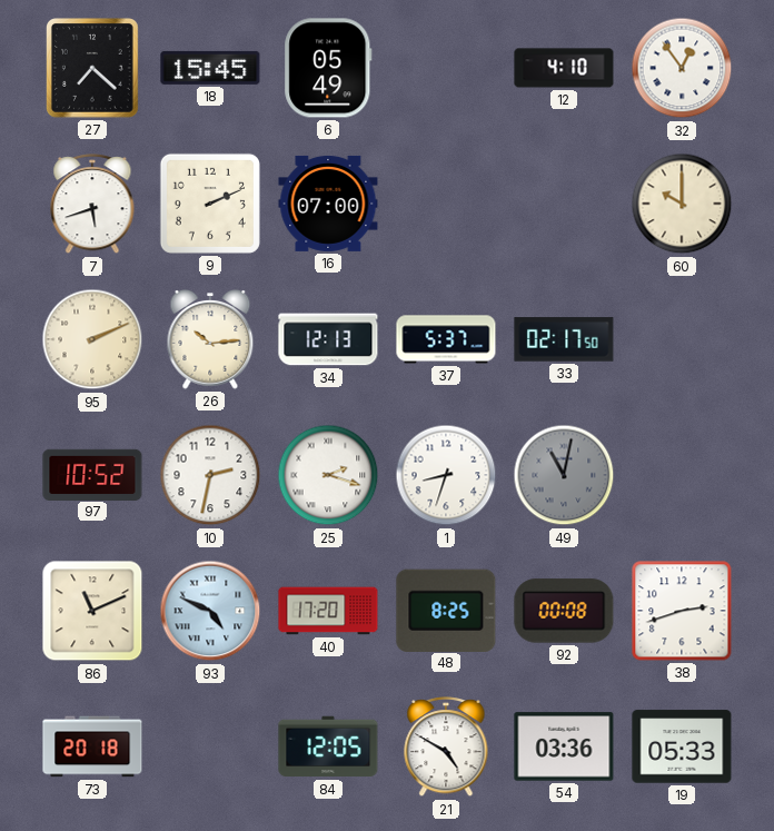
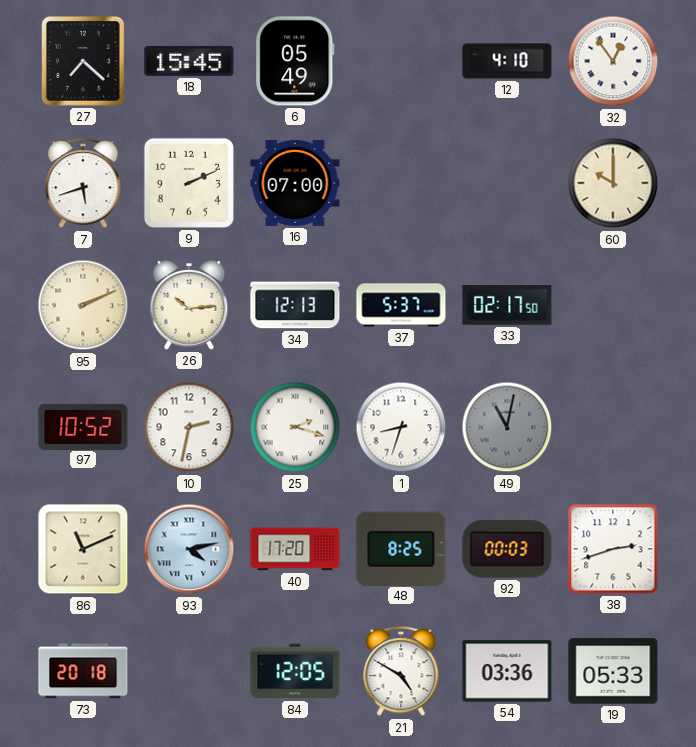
93: 4:49 -> 4:13
92: 00:08 -> 00:03
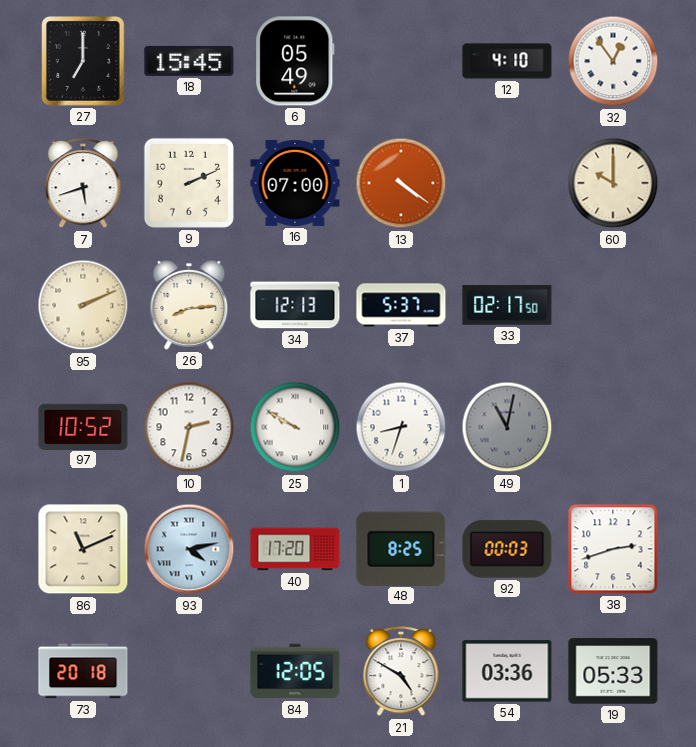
27: 7:22 -> 7:00
13: none -> 4:21
26: 10:14 -> 8:14
25: 2:18 -> 9:50
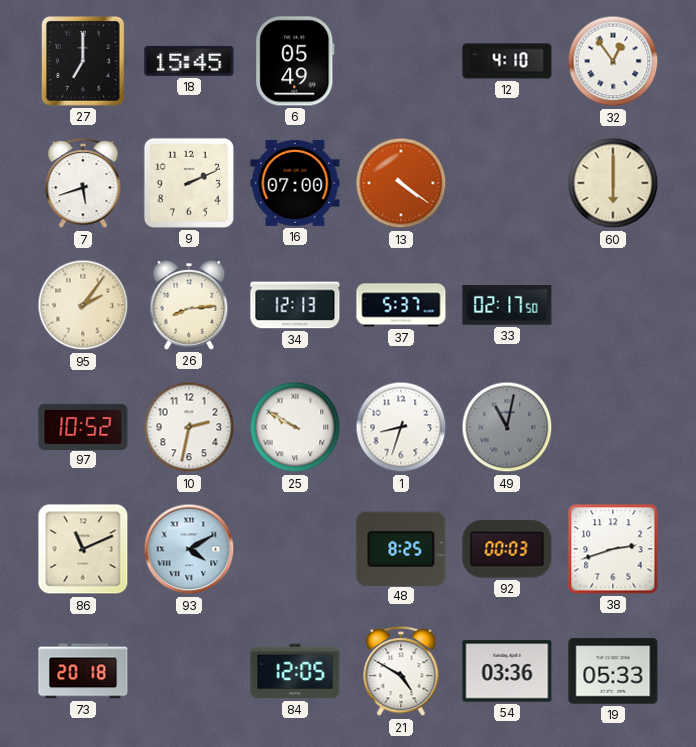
60: 10:00 -> 6:00
95: 2:11 -> 2:06
93: 4:13 -> 4:10
40: 17:20 -> none
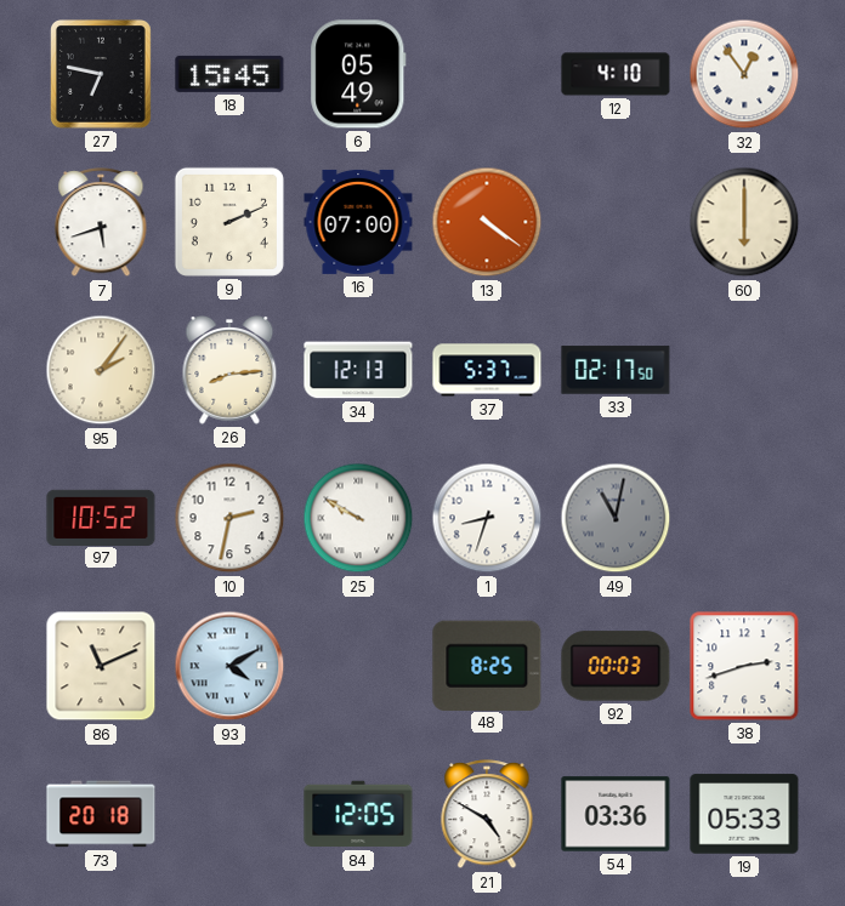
27: 7:00 -> 6:47
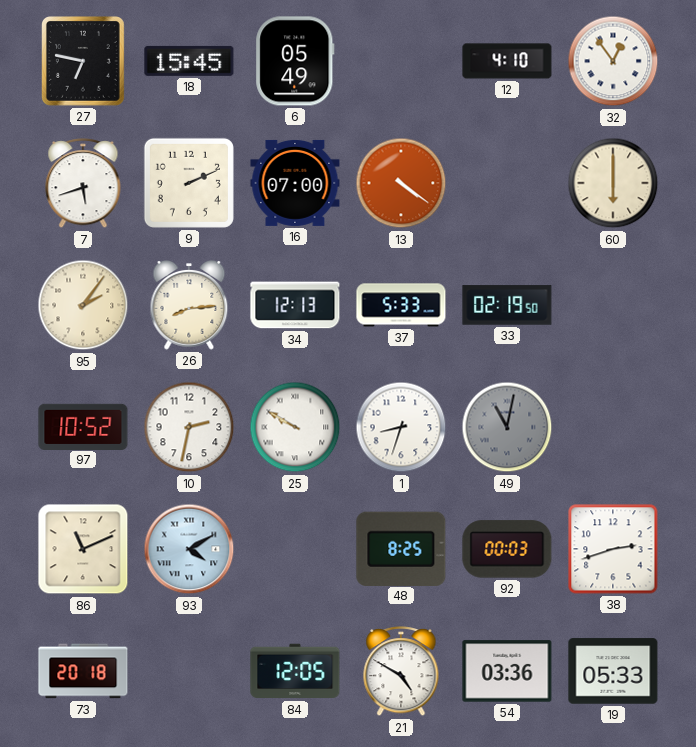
37: 5:37 -> 5:33
33: 02:17 -> 02:19
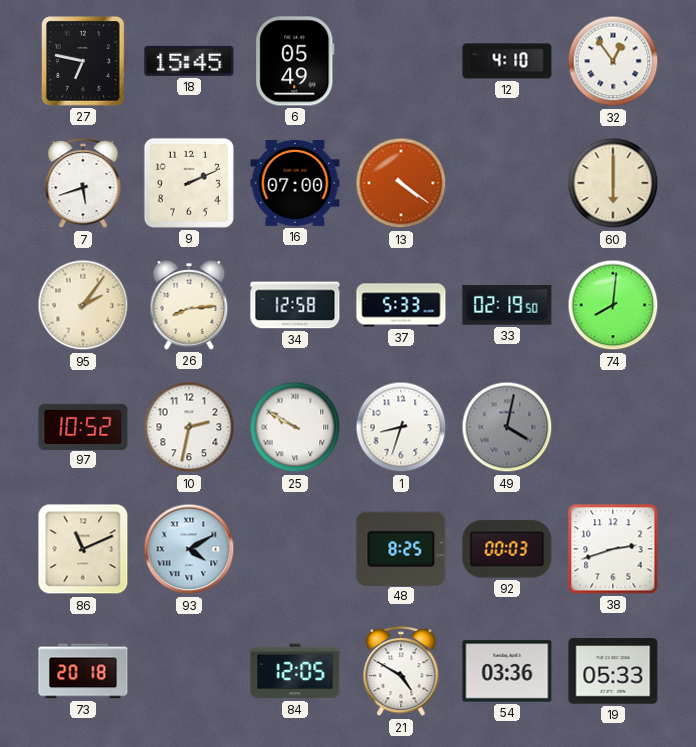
34: 12:13 -> 12:58
74: none -> 8:01
49: 11:02 -> 4:02
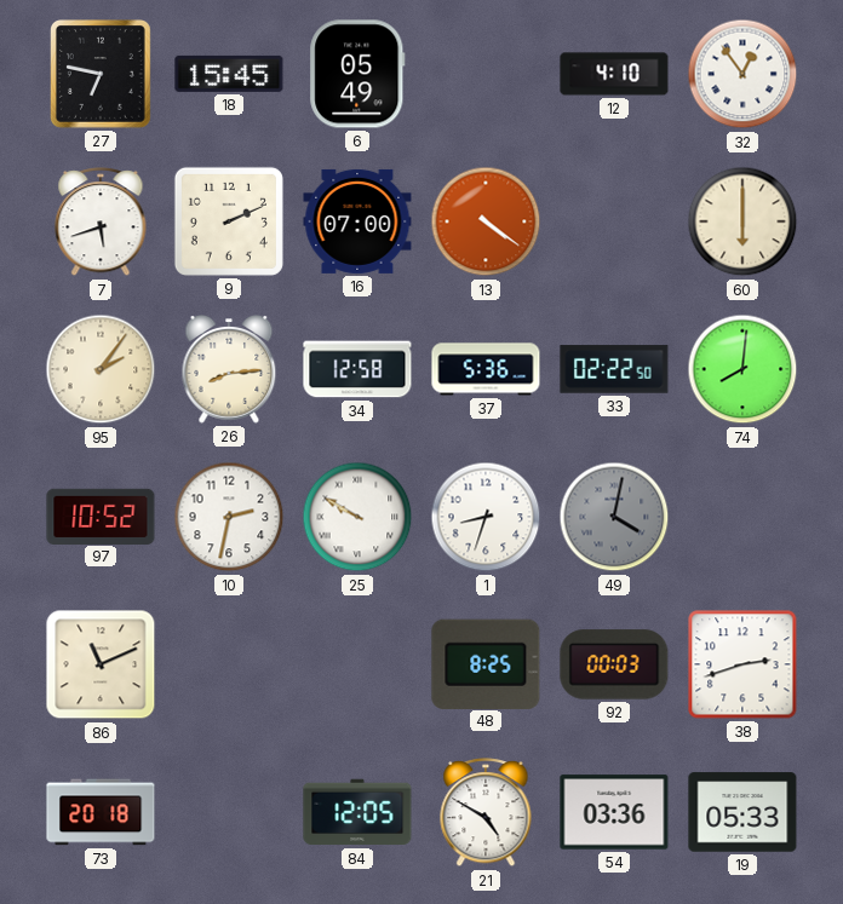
37: 5:33 -> 5:36
33: 02:19 -> 02:22
93: 4:10 -> none
